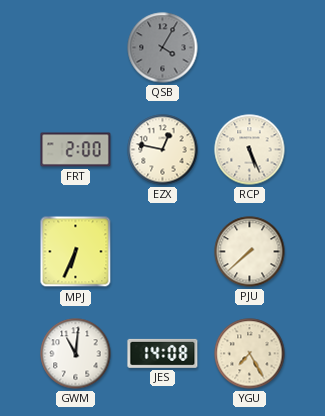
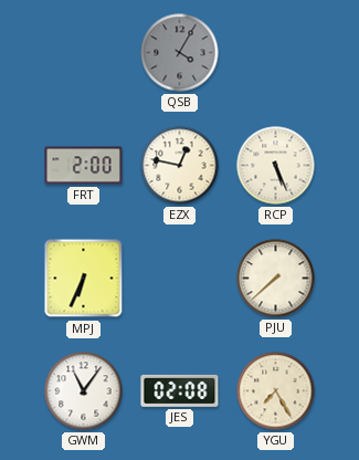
GWM: 11:01 -> 11:06
JES: 14:08 -> 02:08
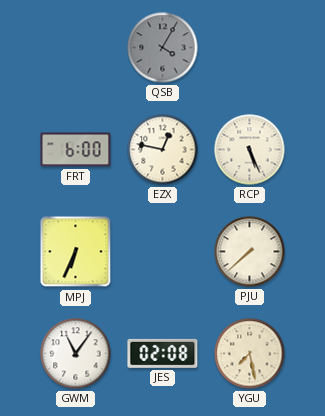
FRT: 2:00 -> 6:00
YGU: 7:25 -> 7:28
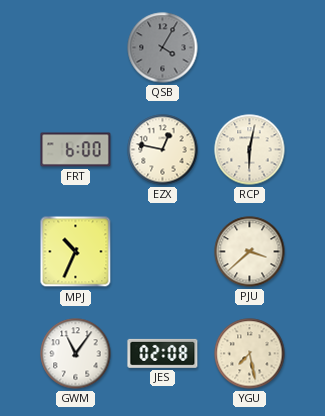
RCP: 5:26 -> 6:02
MPJ: 6:34 -> 10:34
PJU: 7:38 -> 3:38
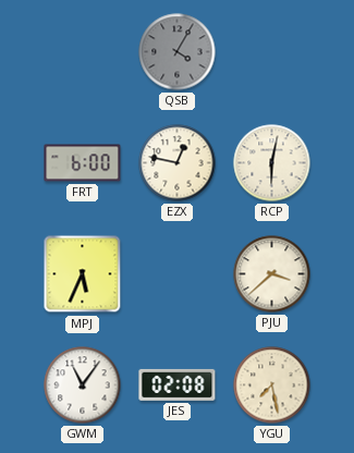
MPJ: 10:34 -> 5:34
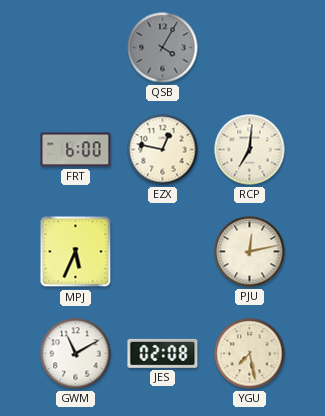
RCP: 6:02 -> 7:01
PJU: 3:38 -> 12:13
GWM: 11:06 -> 11:10
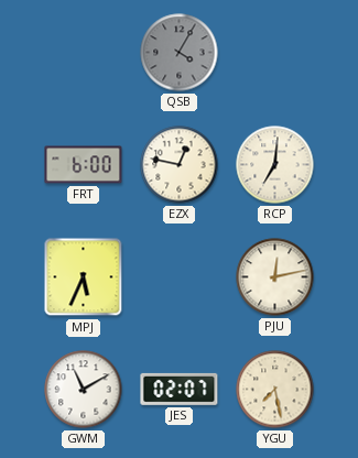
JES: 02:08 -> 02:07
